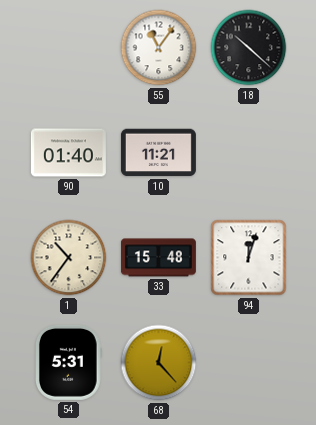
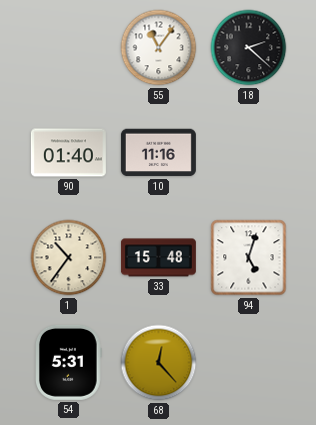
18: 10:22 -> 2:22
10: 11:21 -> 11:16
94: 12:03 -> 5:03
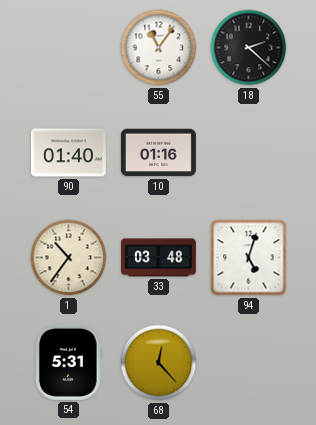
10: 11:16 -> 01:16
33: 15:48 -> 03:48
